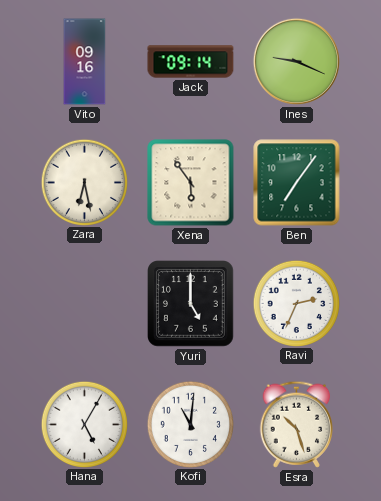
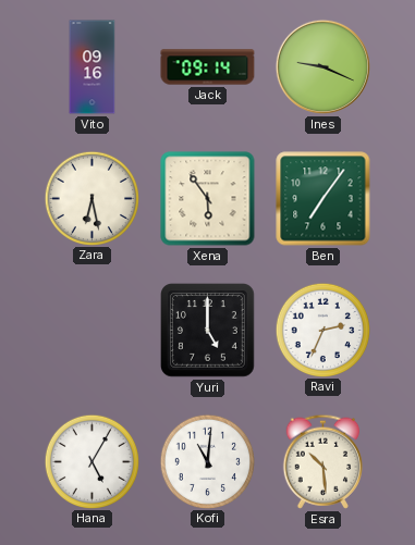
Esra: 10:27 -> 10:29
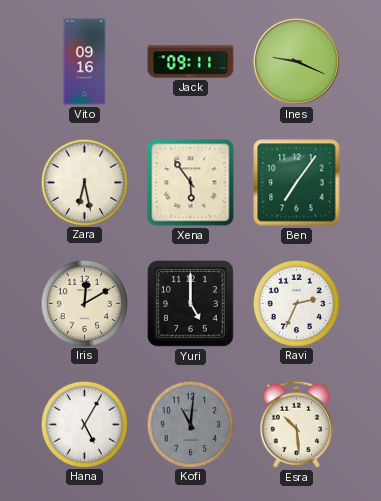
Jack: 09:14 -> 09:11
Iris: none -> 12:10
Kofi dial: white -> grey
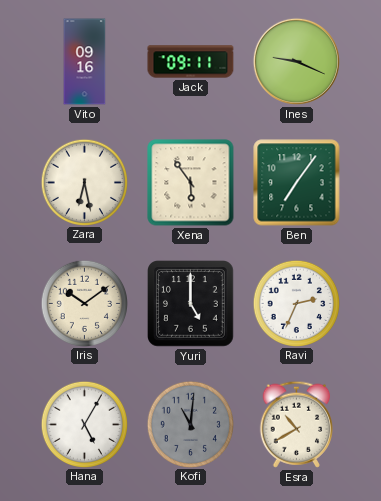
Iris: 12:10 -> 10:09
Esra: 10:29 -> 10:40
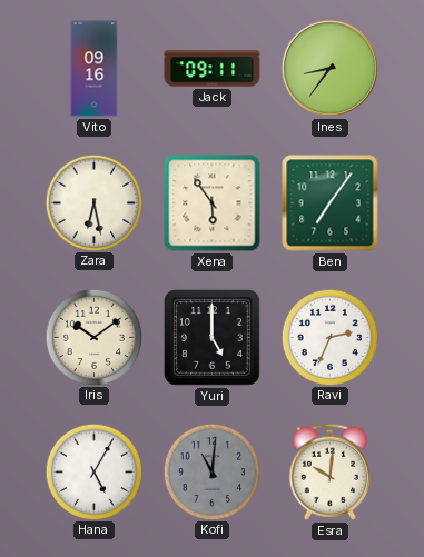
Ines: 9:19 -> 8:36
Esra: 10:40 -> 10:01
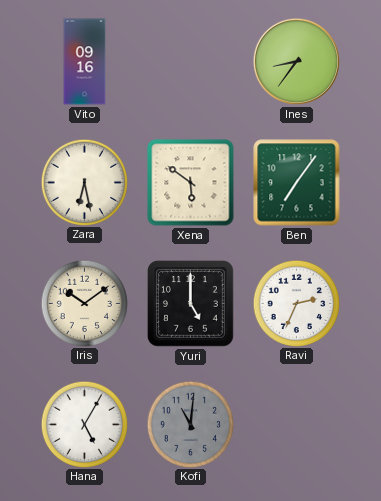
Jack: 09:11 -> none
Xena: 5:54 -> 5:51
Esra: 10:01 -> none
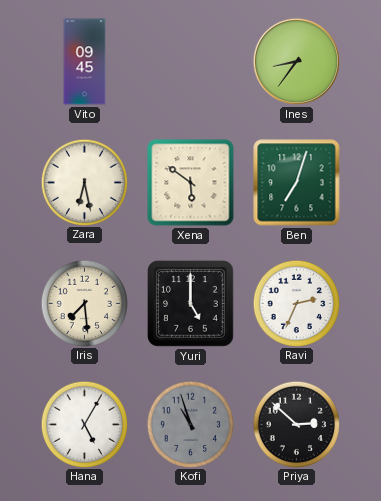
Vito: 09:16 -> 09:45
Ben: 7:06 -> 7:03
Iris: 10:09 -> 7:29
Kofi: 11:01 -> 10:57
Priya: none -> 2:52
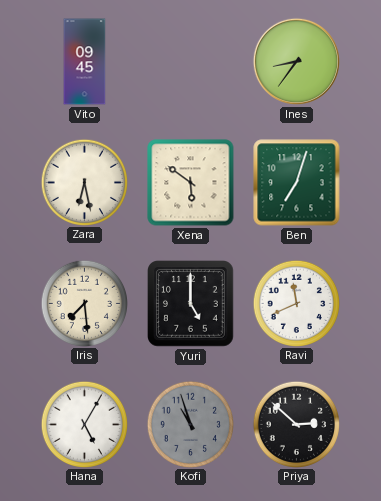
Ravi: 2:34 -> 11:41
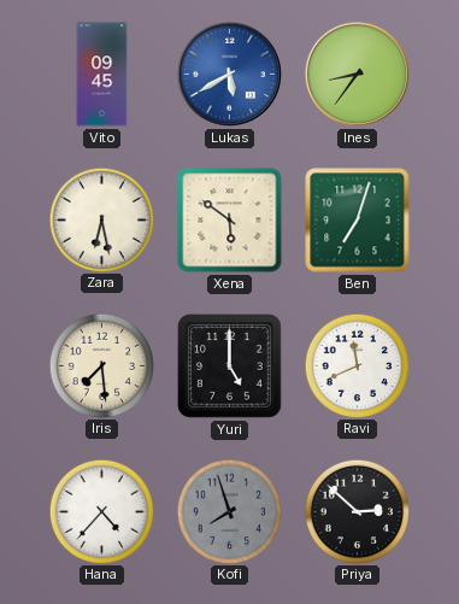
Lukas: none -> 5:40
Hana: 5:05 -> 4:37
Kofi: 10:57 -> 7:57
